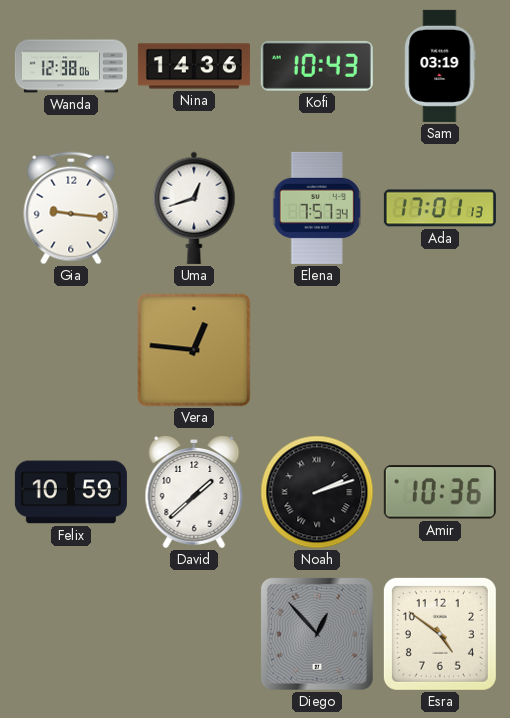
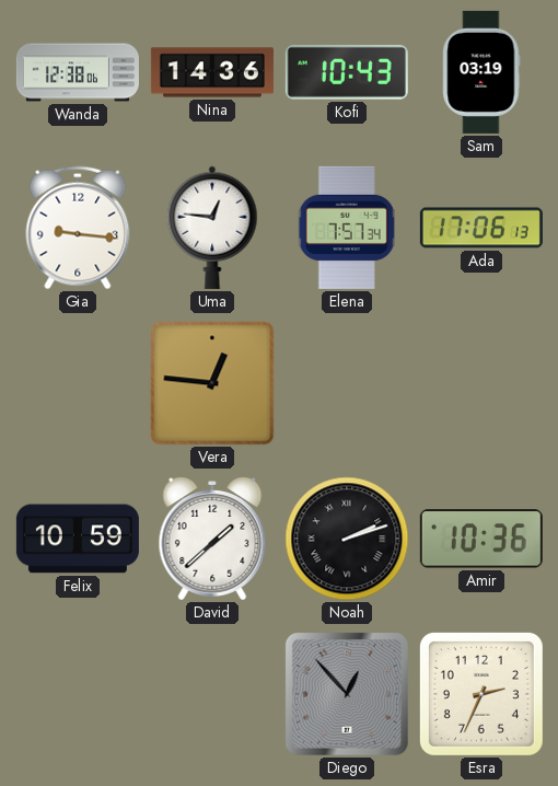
Uma: 12:42 -> 12:46
Ada: 17:01 -> 17:06
Esra: 4:51 -> 2:34
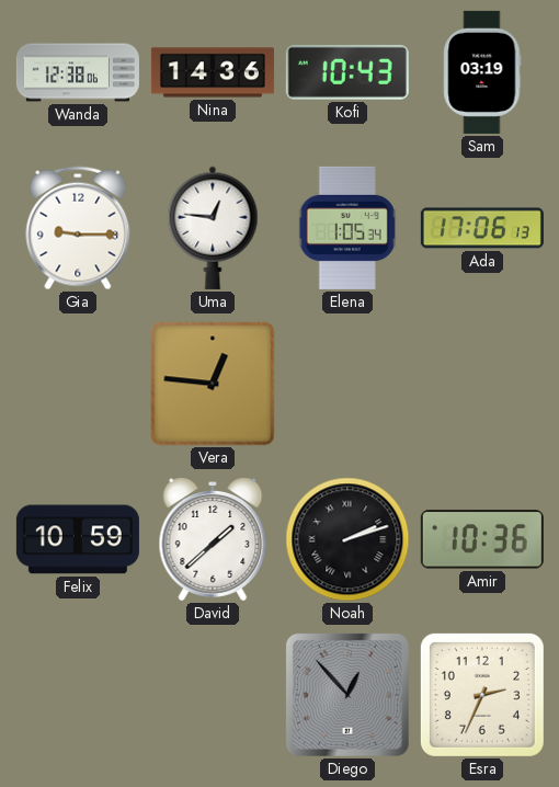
Gia: 9:16 -> 9:15
Elena: 7:57 -> 1:05
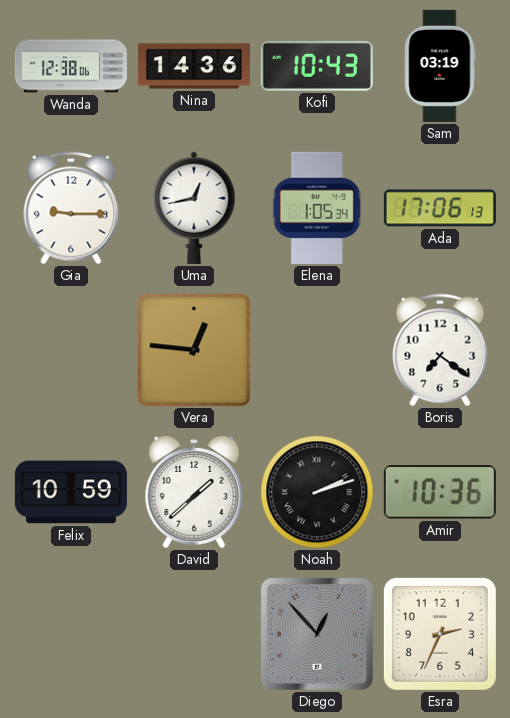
Uma: 12:46 -> 12:43
Boris: none -> 7:21
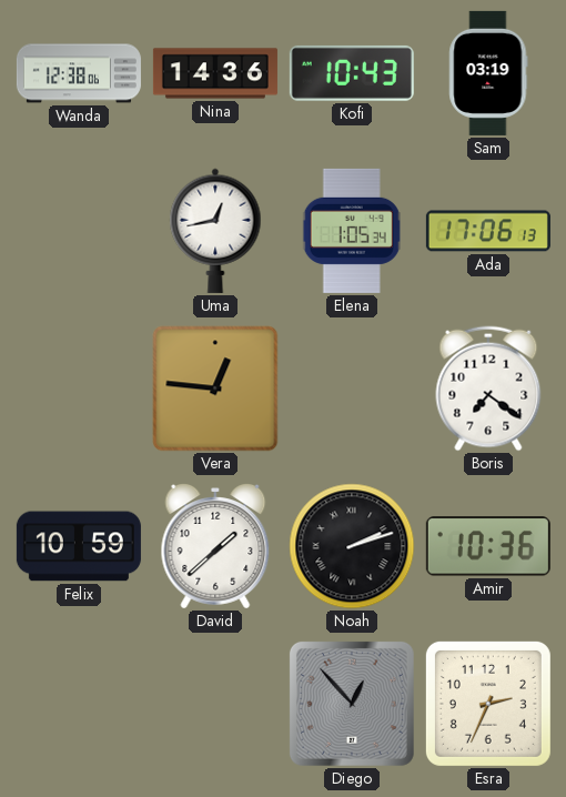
Gia: 9:15 -> none
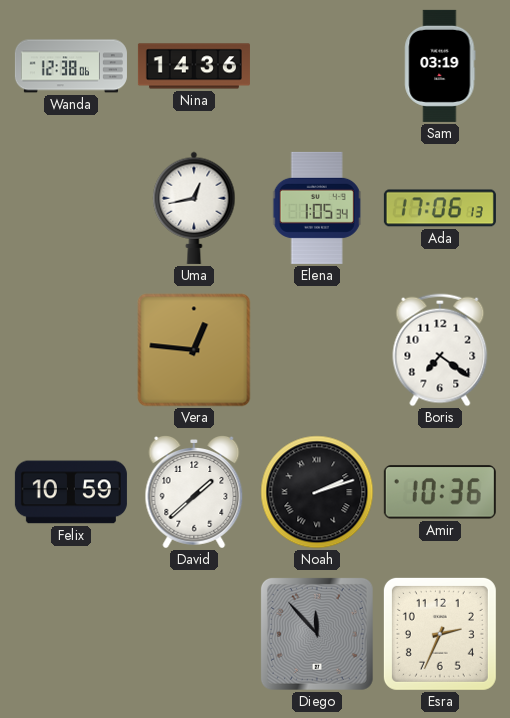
Kofi: 10:43 -> none
Diego: 12:53 -> 11:53
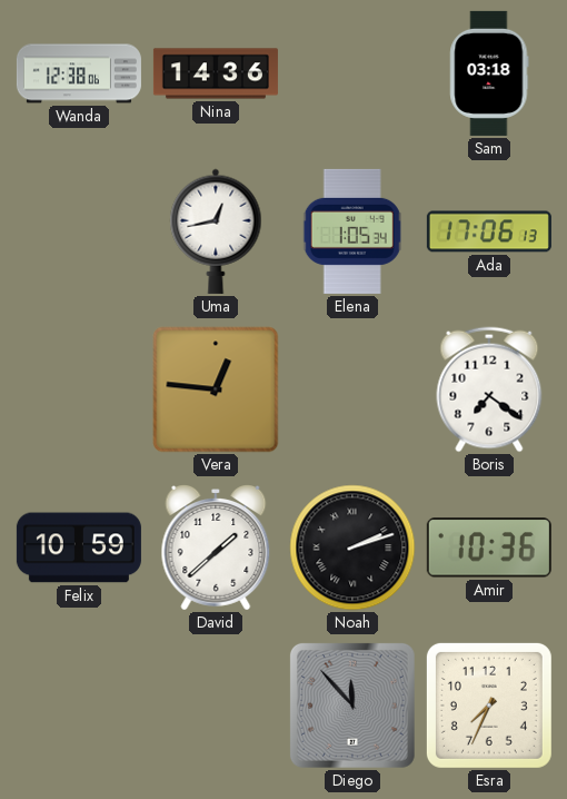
Sam: 03:19 -> 03:18
Esra: 2:34 -> 7:34
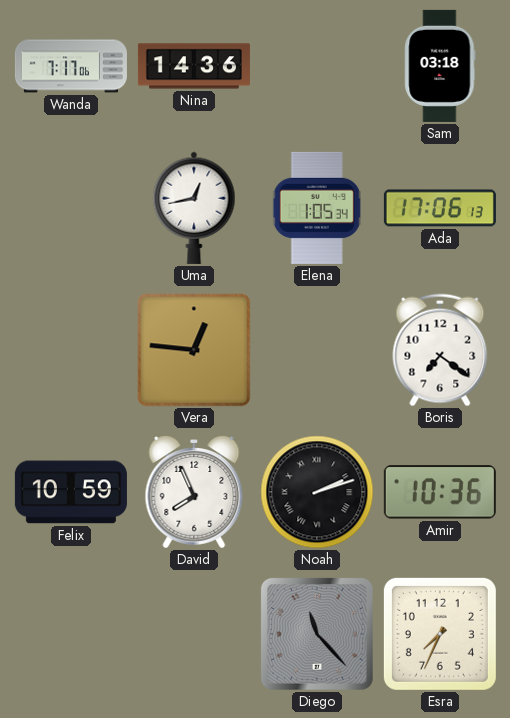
Wanda: 12:38 -> 7:17
David: 1:38 -> 7:56
Diego: 11:53 -> 11:23
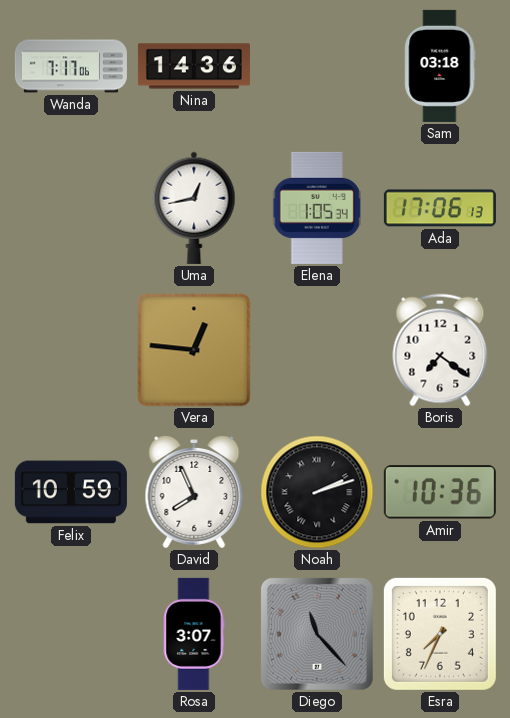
Rosa: none -> 3:07
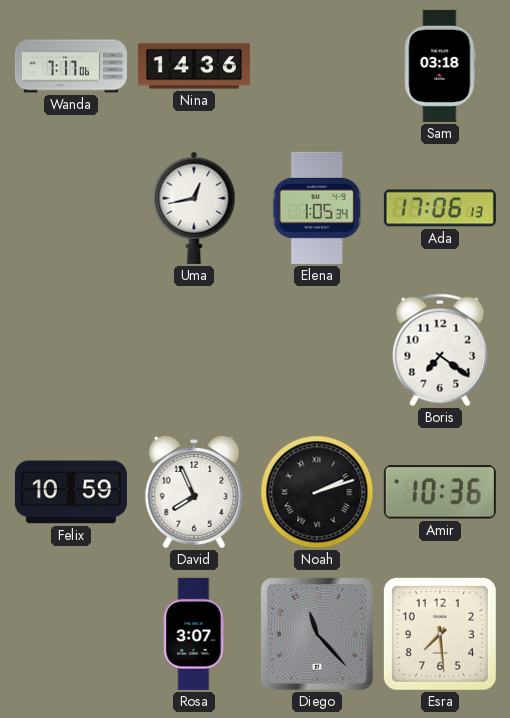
Vera: 12:46 -> none
Esra: 7:34 -> 7:29
